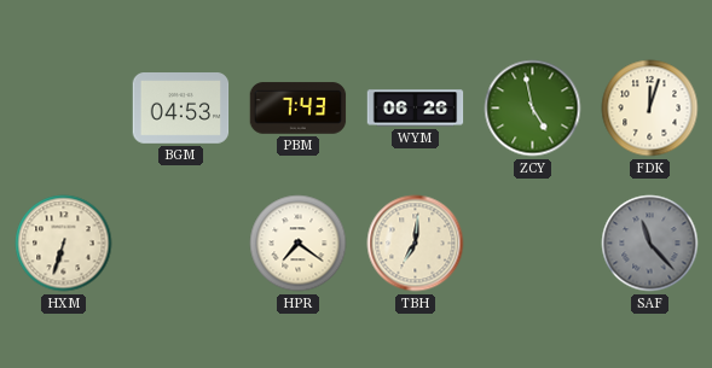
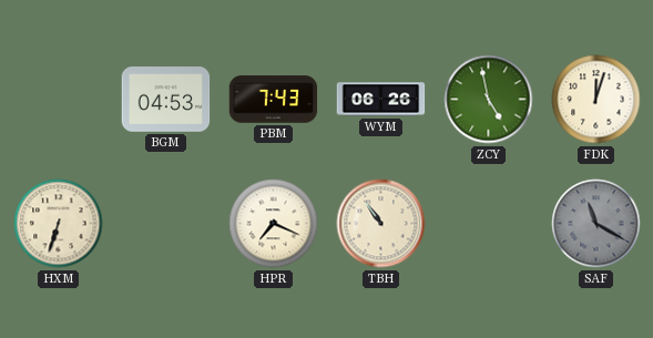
HPR: 7:21 -> 7:19
TBH: 7:01 -> 10:54
SAF: 11:23 -> 11:20
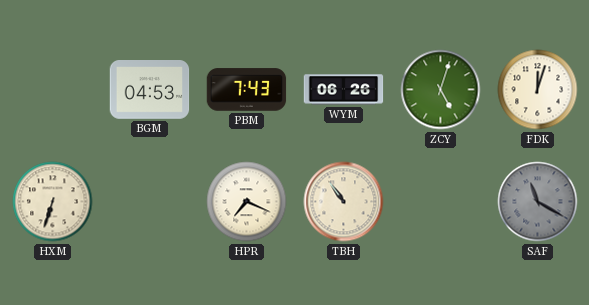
ZCY: 4:58 -> 5:03
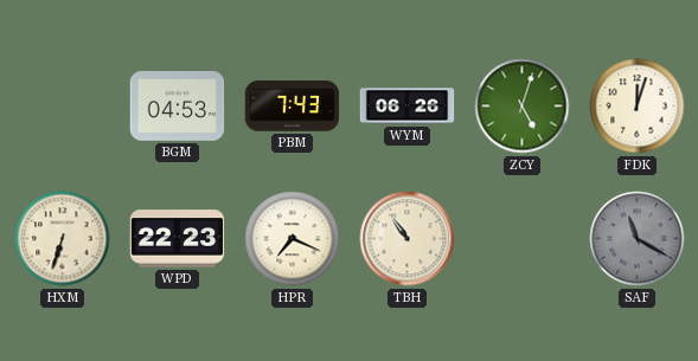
WPD: none -> 22:23
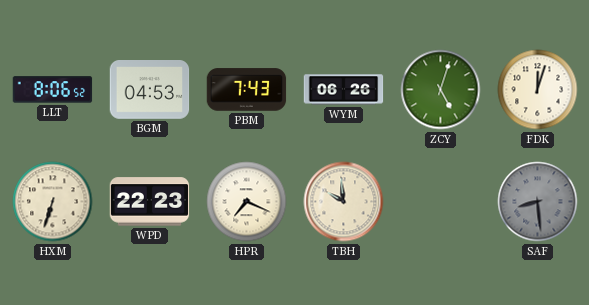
LLT: none -> 8:06
TBH: 10:54 -> 9:59
SAF: 11:20 -> 8:29
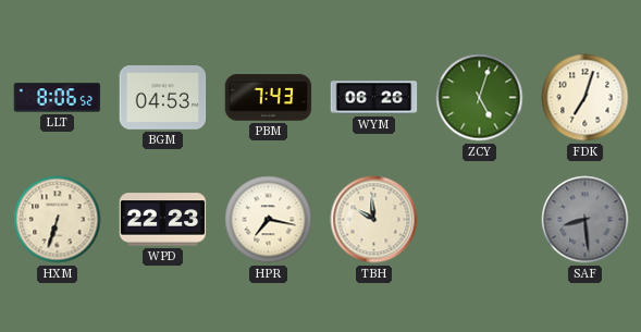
FDK: 12:03 -> 7:03
HPR: 7:19 -> 7:17
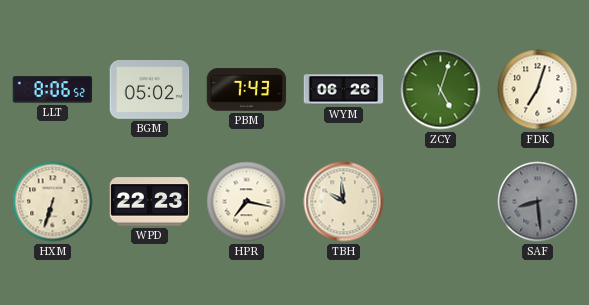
BGM: 04:53 -> 05:02
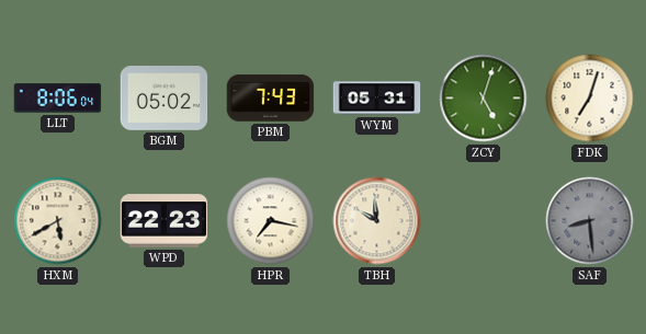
LLT: 8:06:52 -> 8:06:04
WYM: 06:26 -> 05:31
HXM: 6:33 -> 5:40
